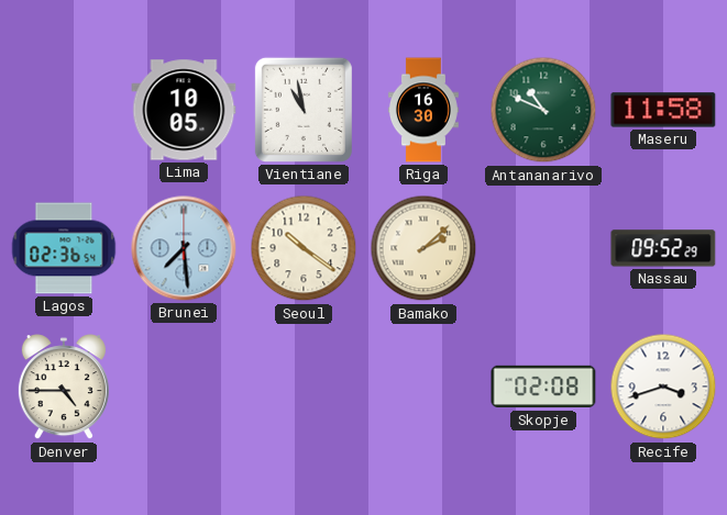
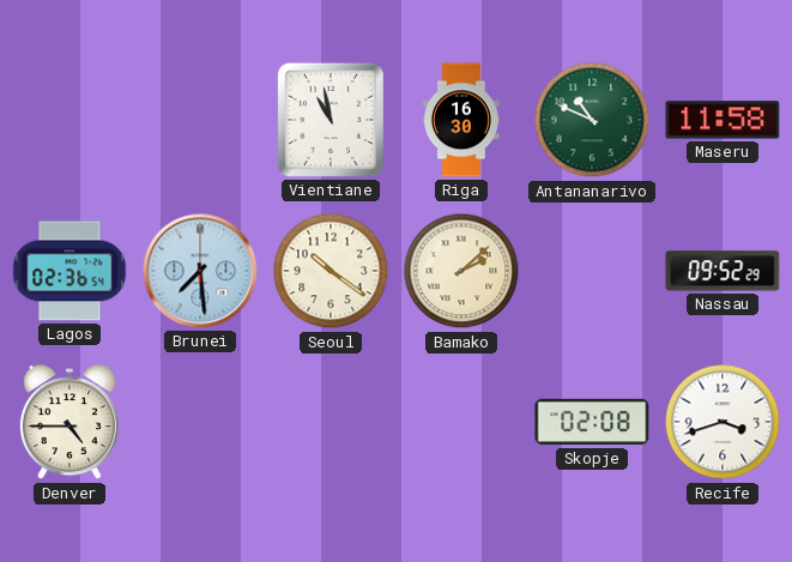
Lima: 10:05 -> none
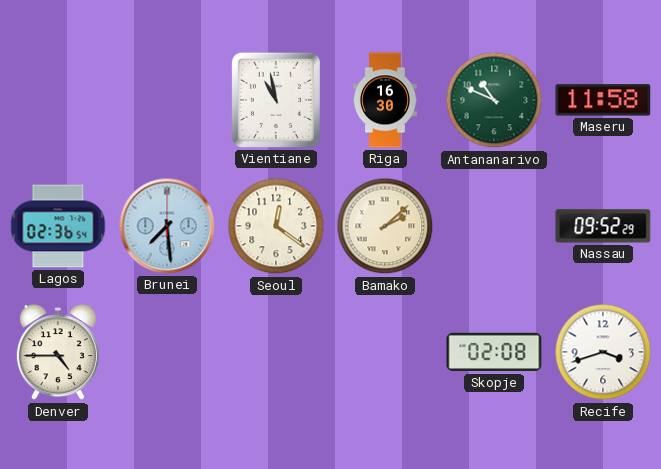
Seoul: 10:21 -> 12:21
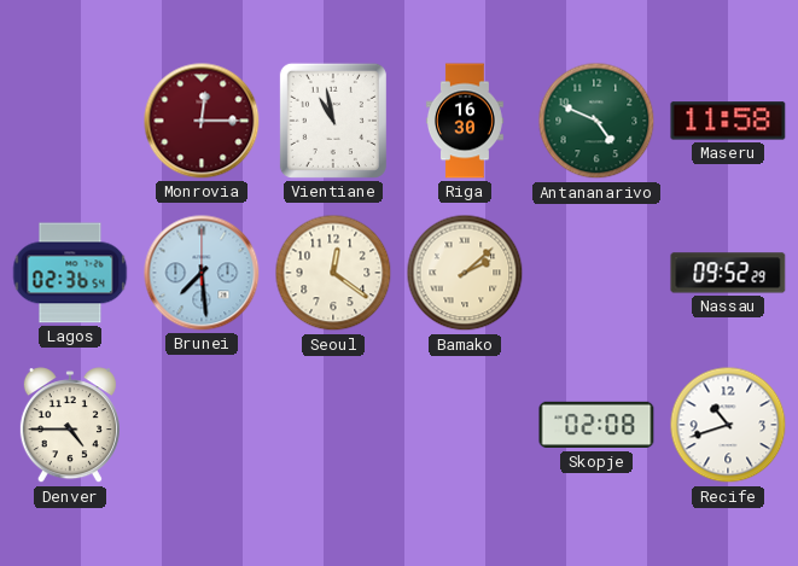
Monrovia: none -> 12:15
Antananarivo: 10:49 -> 4:49
Recife: 3:42 -> 10:42
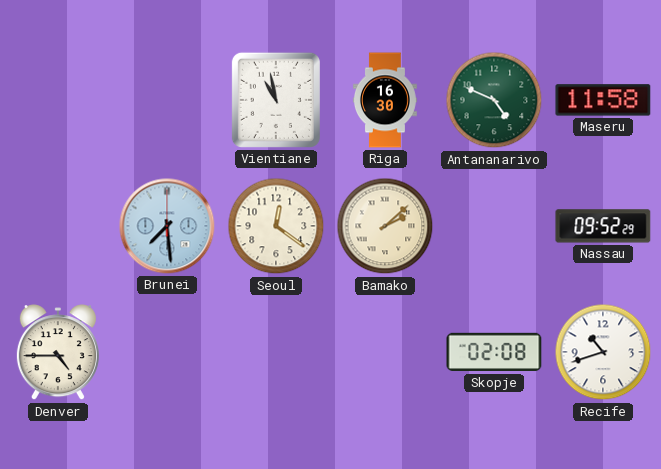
Monrovia: 12:15 -> none
Lagos: 02:36 -> none
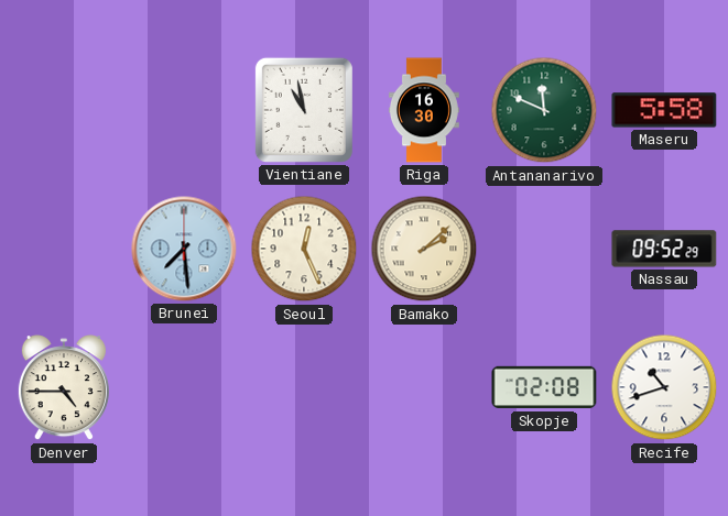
Antananarivo: 4:49 -> 11:49
Maseru: 11:58 -> 5:58
Seoul: 12:21 -> 12:26
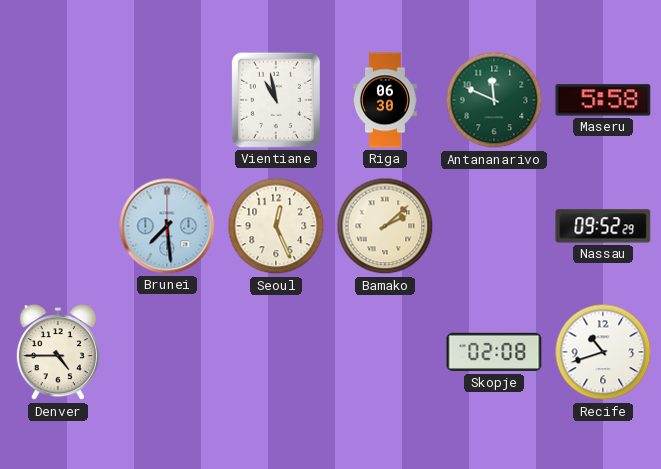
Riga: 16:30 -> 06:30
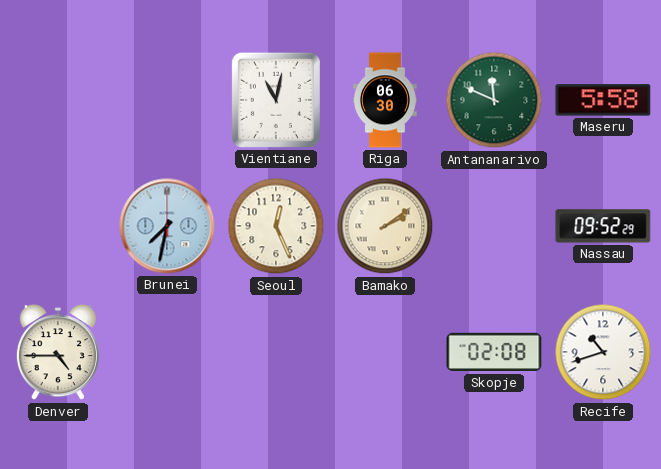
Vientiane: 10:58 -> 11:02
Brunei: 7:29 -> 7:32
Bamako: 2:08 -> 2:09
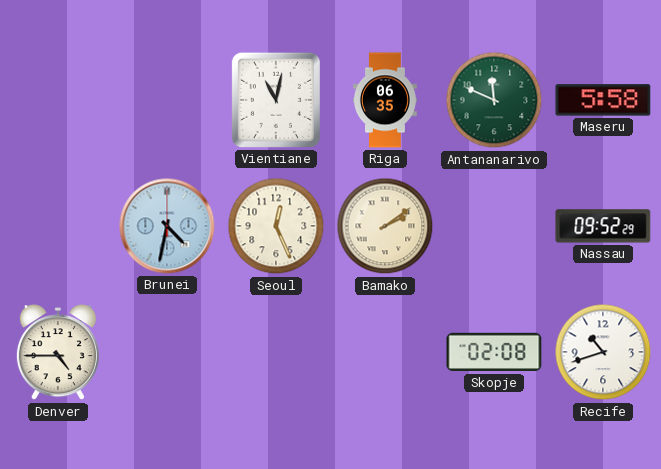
Riga: 06:30 -> 06:35
Brunei: 7:32 -> 4:32
